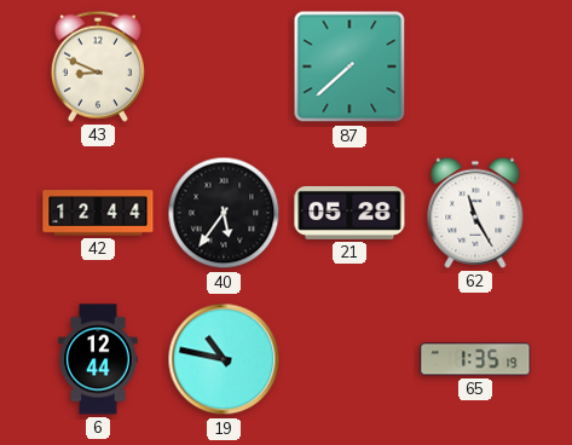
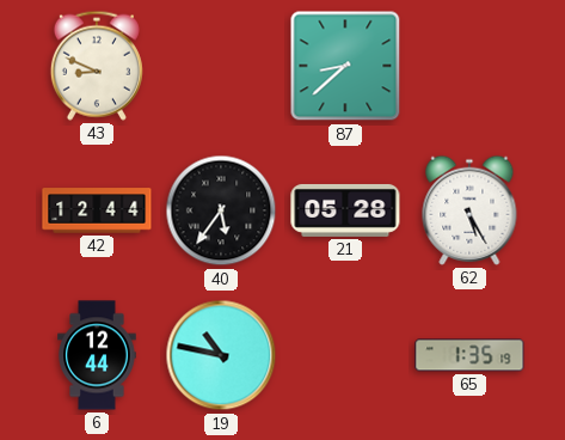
87: 7:38 -> 8:38
62: 11:25 -> 5:25
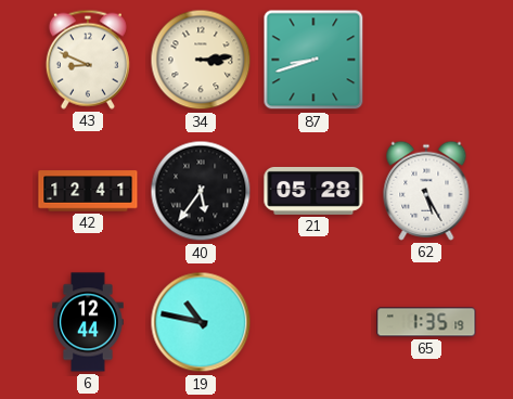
34: none -> 3:14
87: 8:38 -> 8:42
42: 12:44 -> 12:41
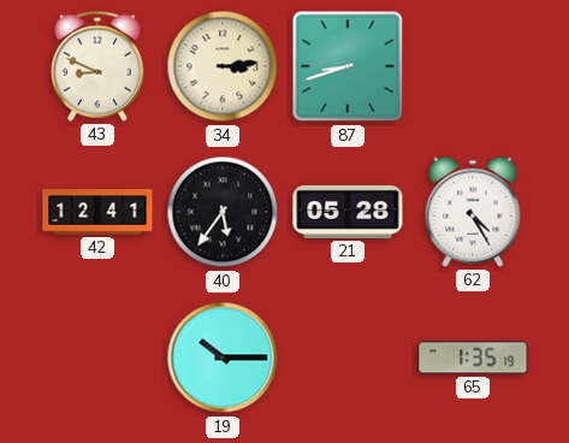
62: 5:25 -> 4:25
6: 12:44 -> none
19: 10:47 -> 10:15
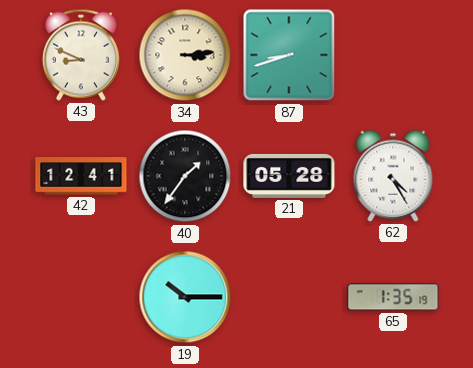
40: 5:36 -> 1:36
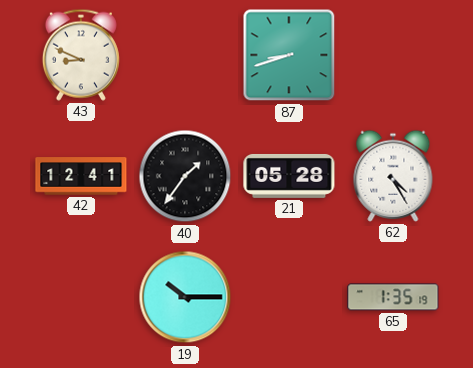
34: 3:14 -> none
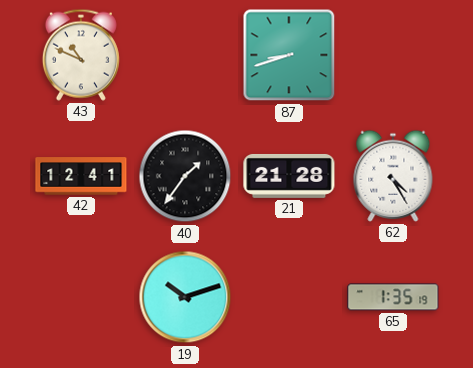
43: 8:49 -> 10:49
21: 05:28 -> 21:28
19: 10:15 -> 10:12
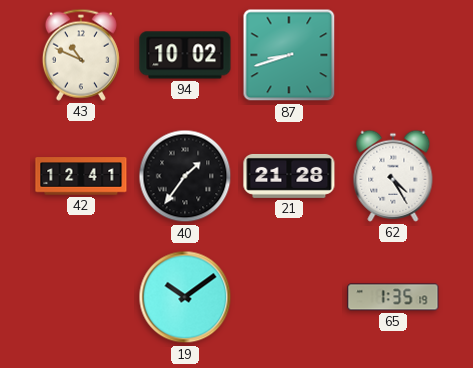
94: none -> 10:02
19: 10:12 -> 10:09
